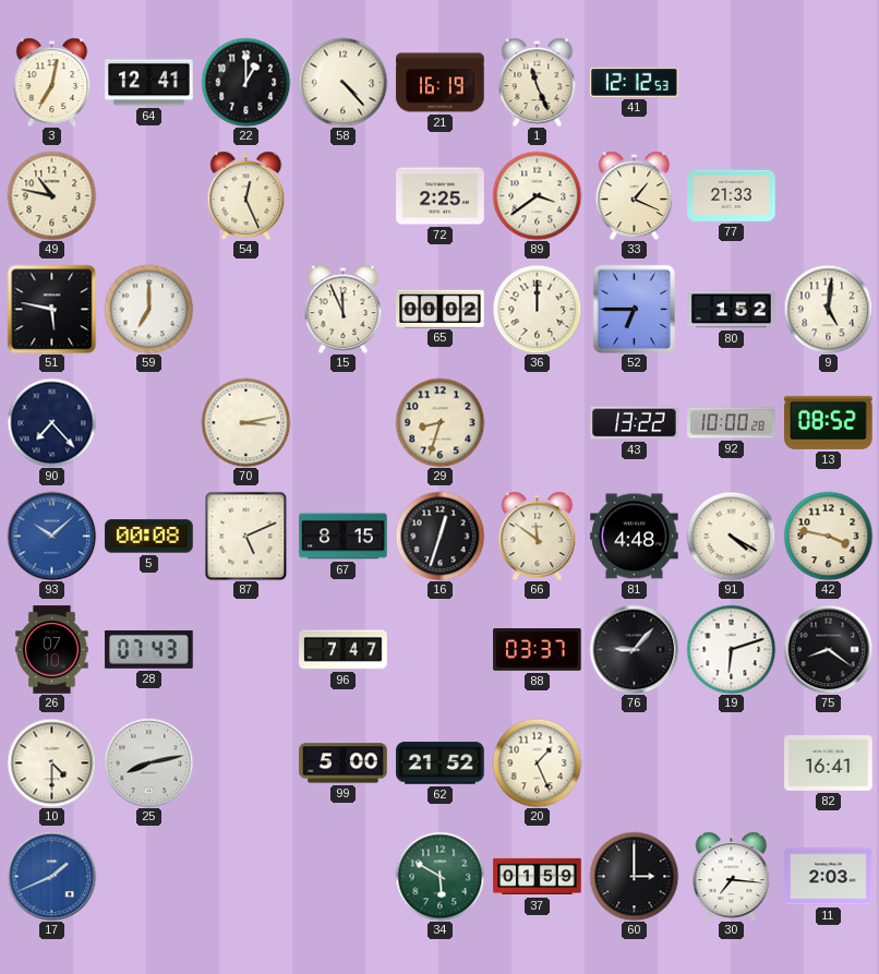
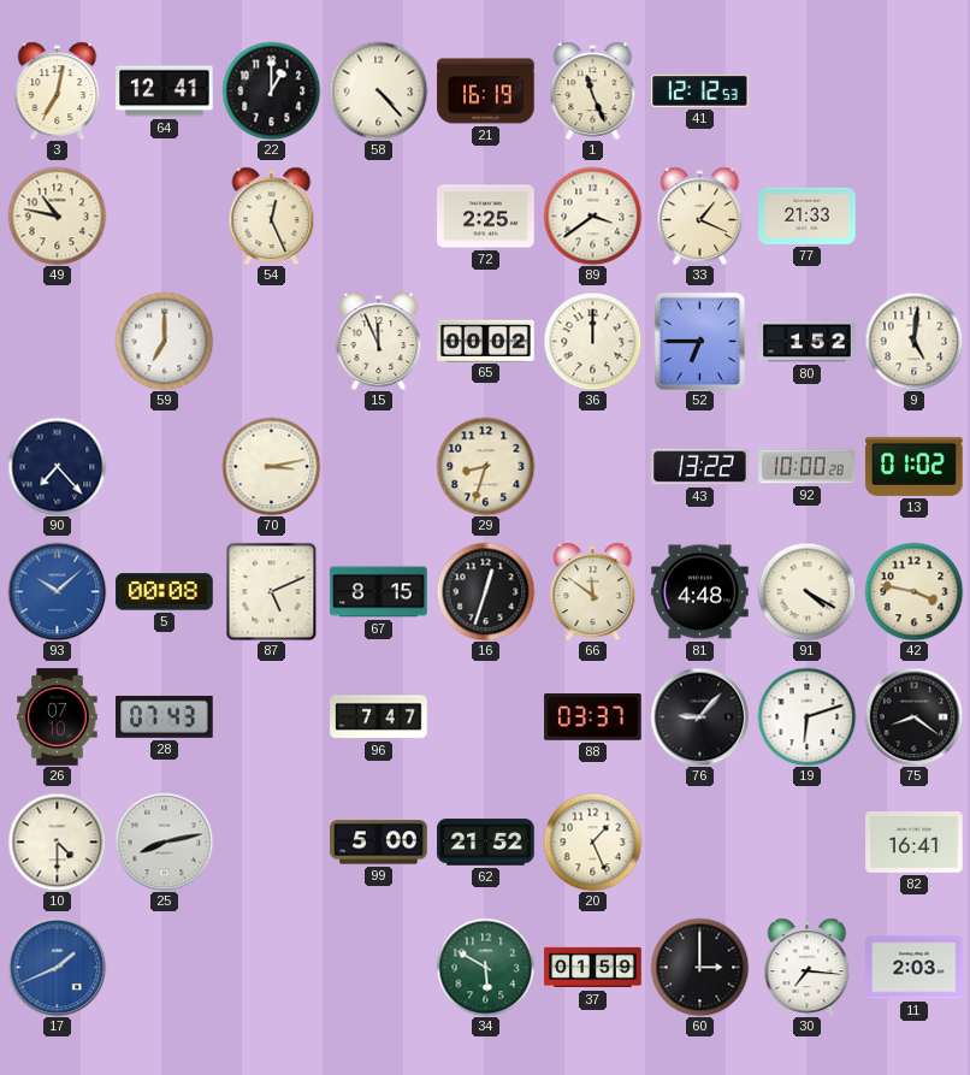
51: 5:47 -> none
13: 08:52 -> 01:02
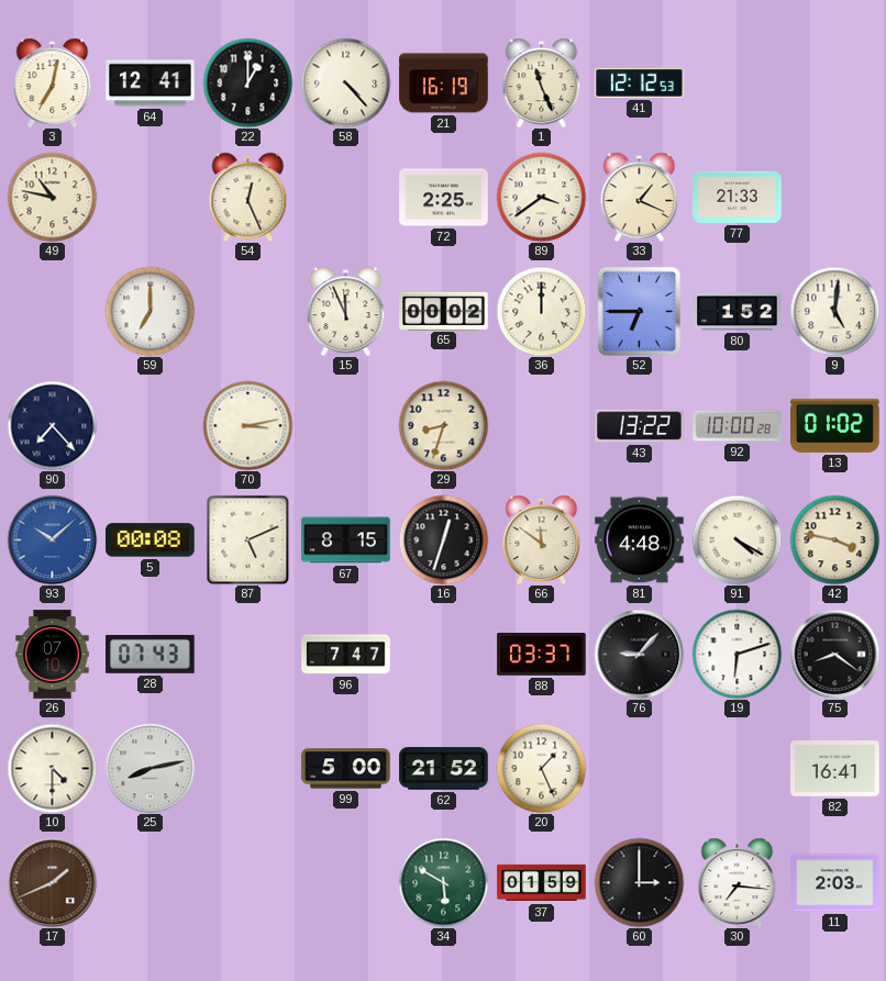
17 dial: blue -> brown
